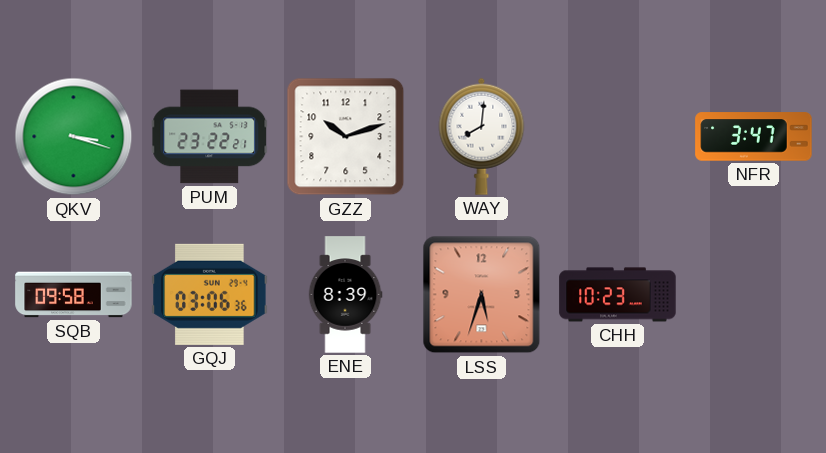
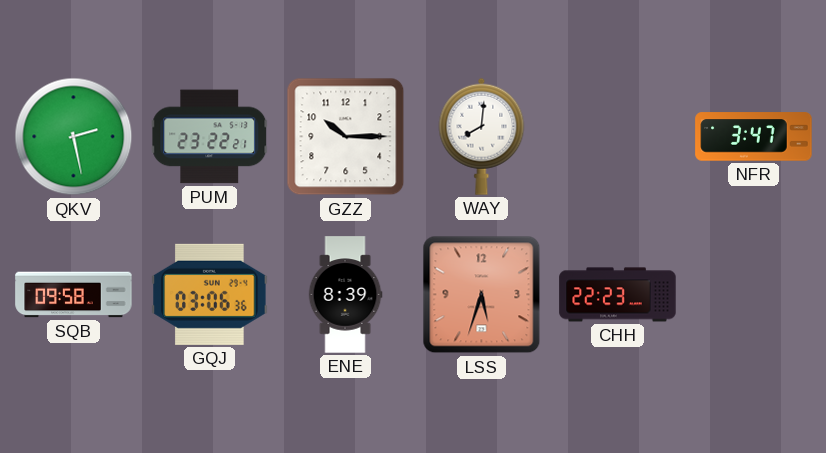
QKV: 3:18 -> 2:28
GZZ: 10:12 -> 10:15
CHH: 10:23 -> 22:23
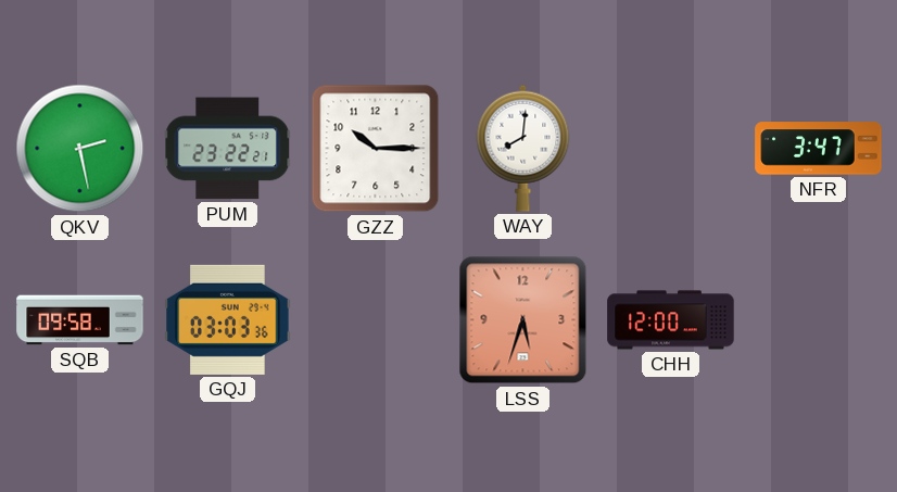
GQJ: 03:06 -> 03:03
ENE: 8:39 -> none
CHH: 22:23 -> 12:00
